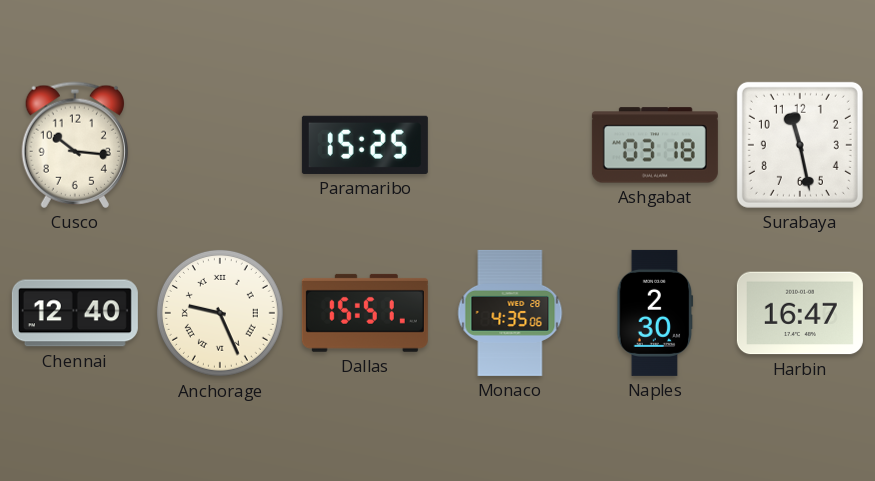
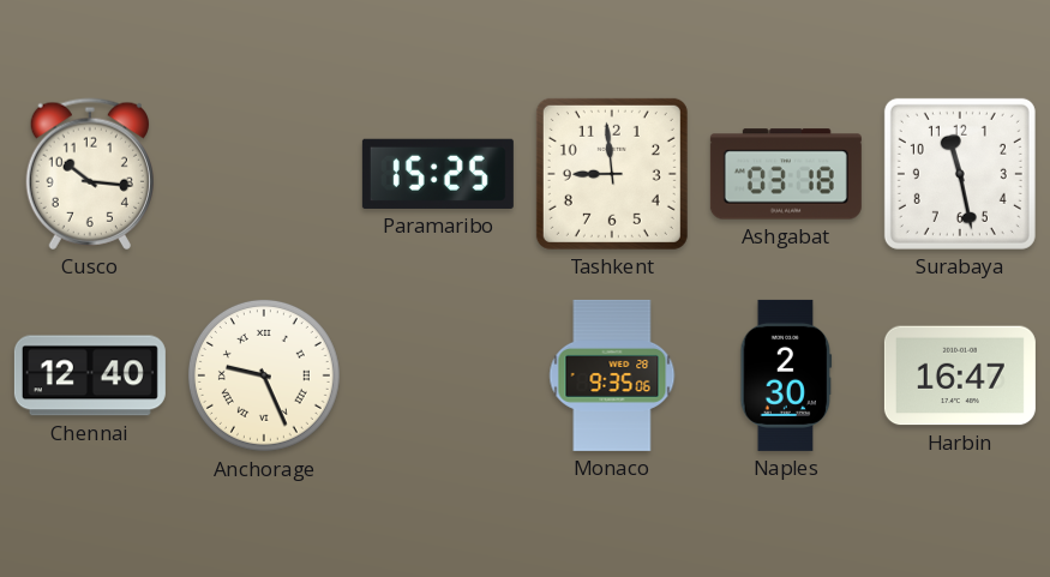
Tashkent: none -> 8:59
Dallas: 15:51 -> none
Monaco: 4:35 -> 9:35
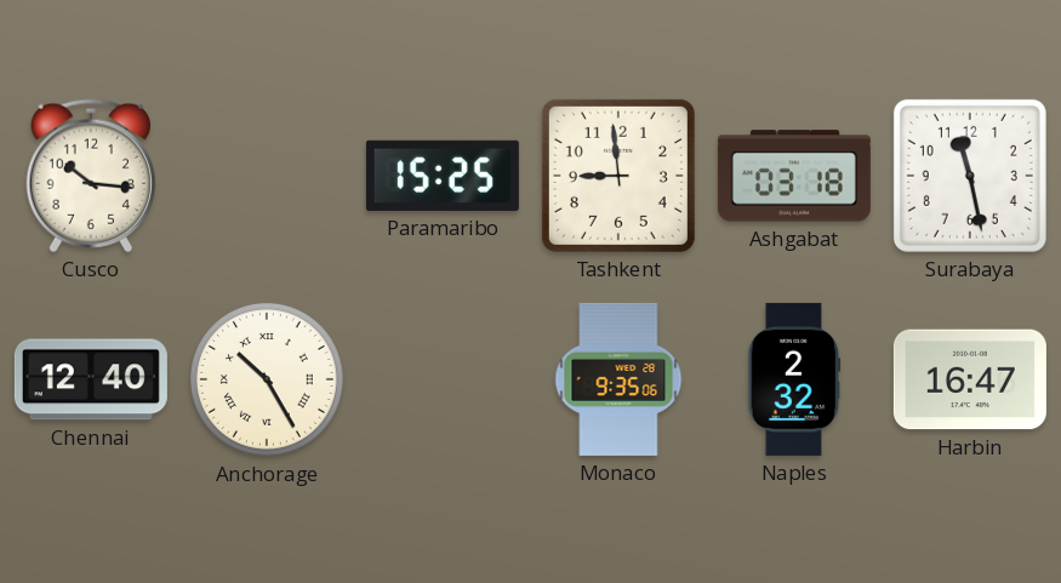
Anchorage: 9:26 -> 10:25
Naples: 2:30 -> 2:32
